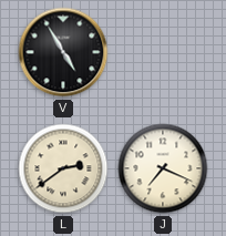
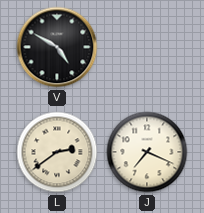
V: 4:55 -> 4:50
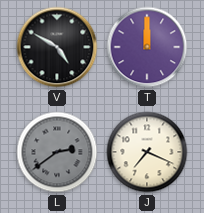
T: none -> 12:00
L dial: cream -> grey
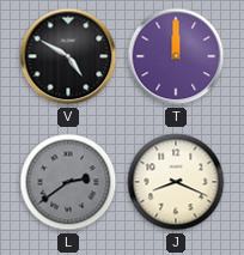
J: 7:19 -> 8:19
